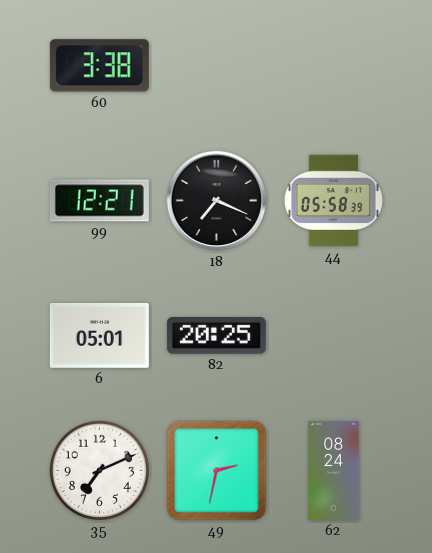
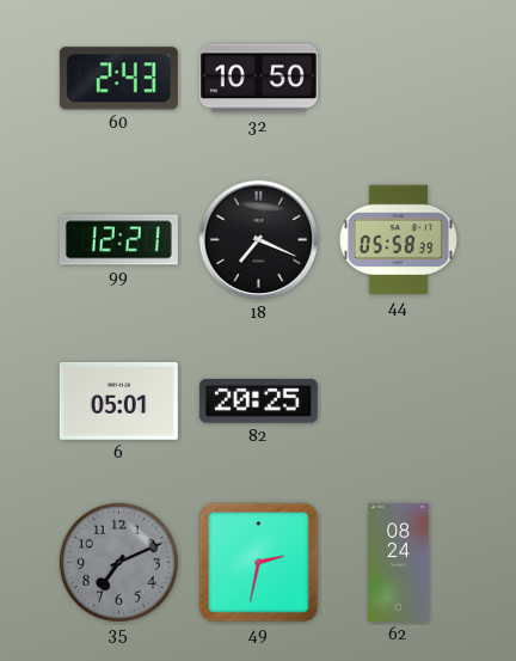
60: 3:38 -> 2:43
32: none -> 10:50
35 dial: white -> grey
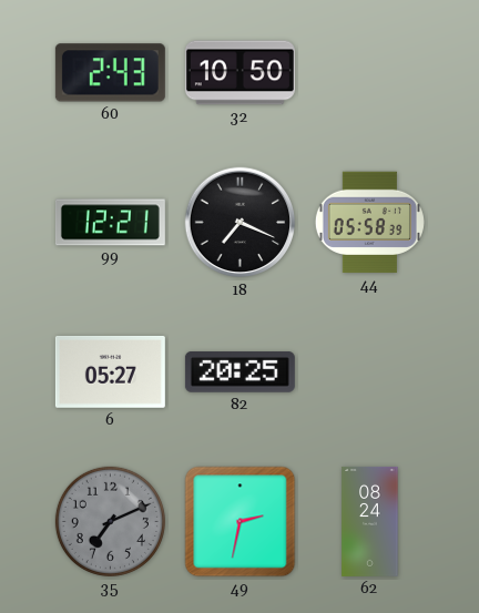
6: 05:01 -> 05:27
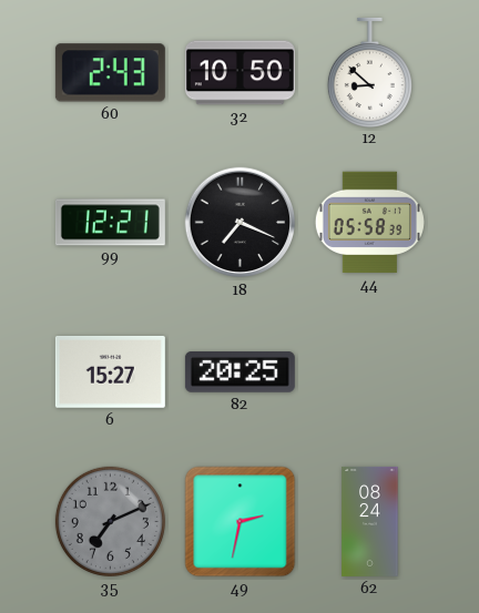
12: none -> 8:52
6: 05:27 -> 15:27
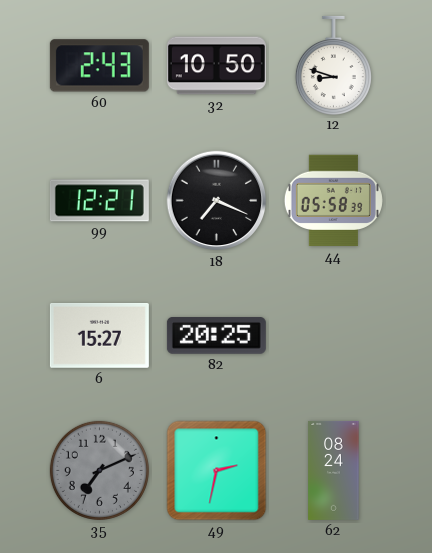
12: 8:52 -> 8:48
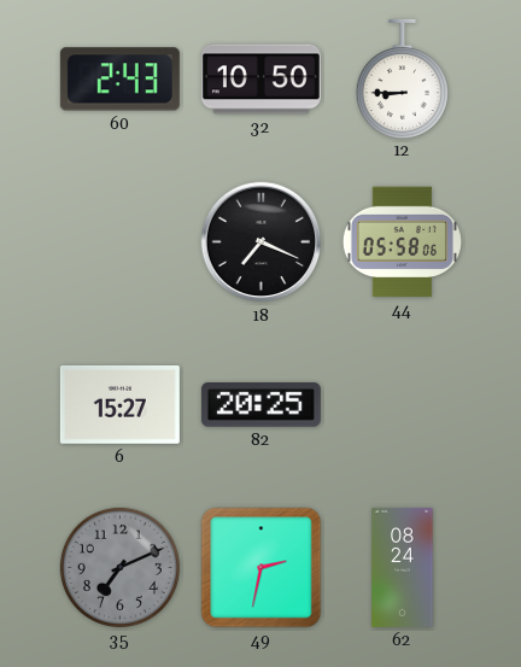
12: 8:48 -> 8:45
99: 12:21 -> none
44: 05:58:39 -> 05:58:06
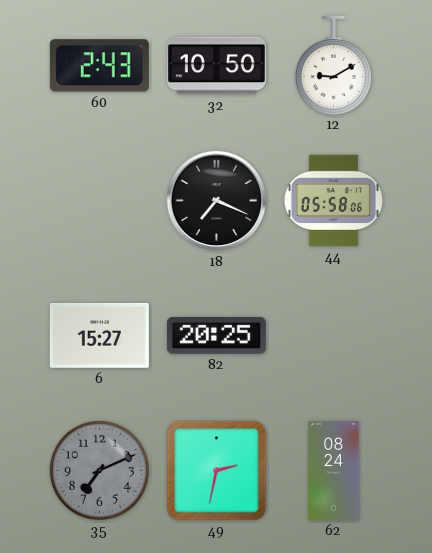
12: 8:45 -> 9:10
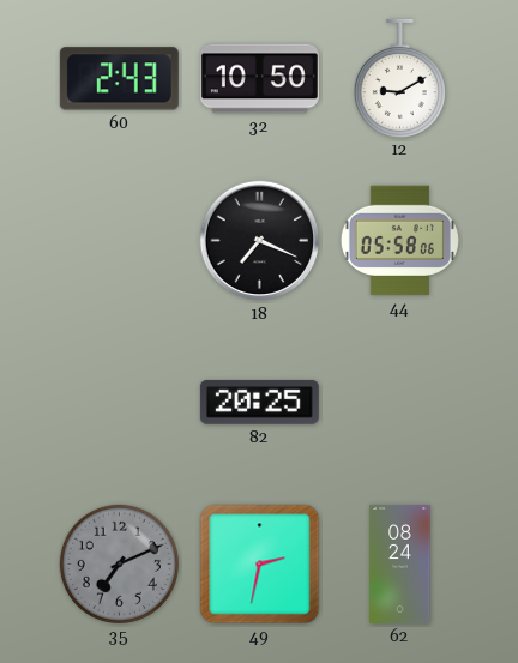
6: 15:27 -> none
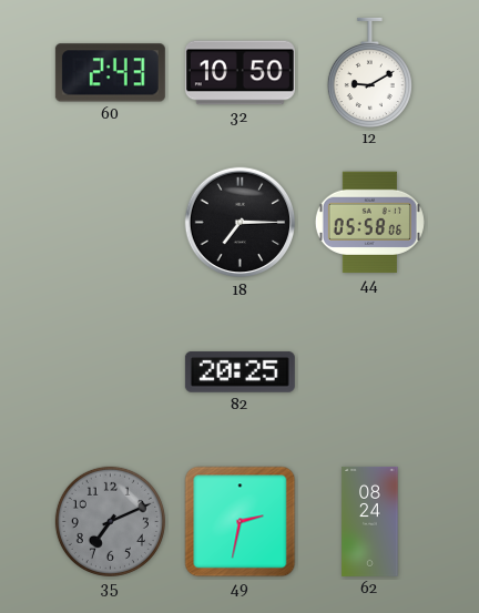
18: 7:19 -> 7:15
